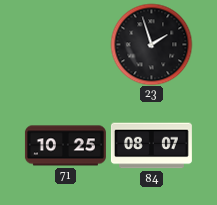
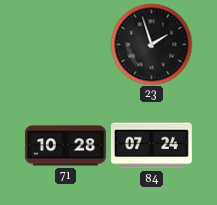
71: 10:25 -> 10:28
84: 08:07 -> 07:24
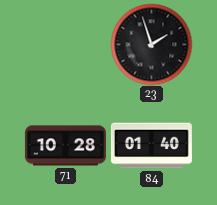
84: 07:24 -> 01:40
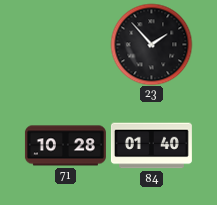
23: 1:57 -> 1:53
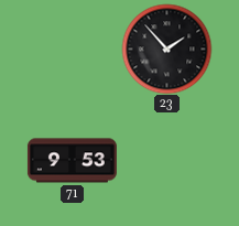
71: 10:28 -> 9:53
84: 01:40 -> none
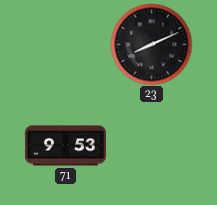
23: 1:53 -> 8:11
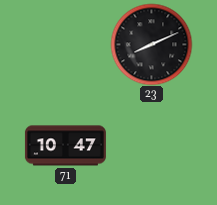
71: 9:53 -> 10:47
